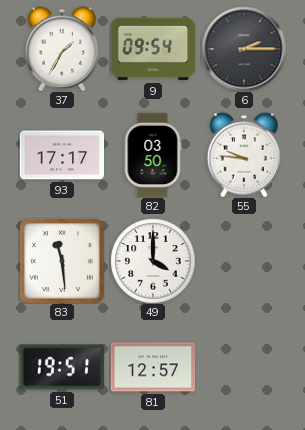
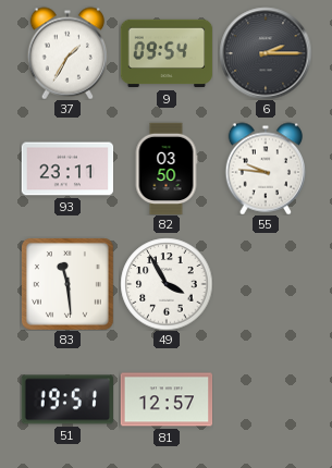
93: 17:17 -> 23:11
49: 4:00 -> 3:55
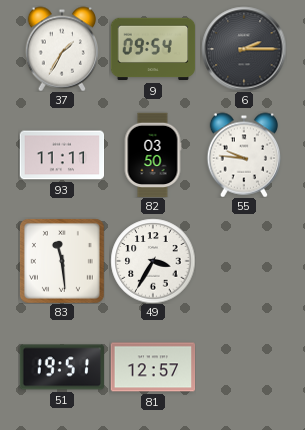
93: 23:11 -> 11:11
49: 3:55 -> 3:35
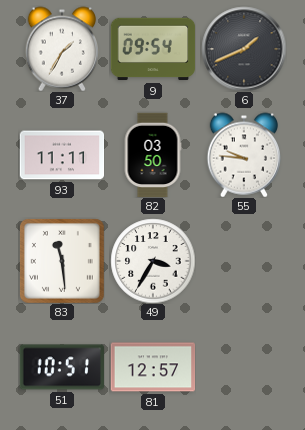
6: 2:15 -> 1:41
51: 19:51 -> 10:51
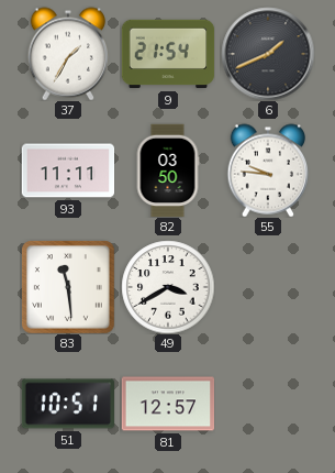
9: 09:54 -> 21:54
49: 3:35 -> 3:40
